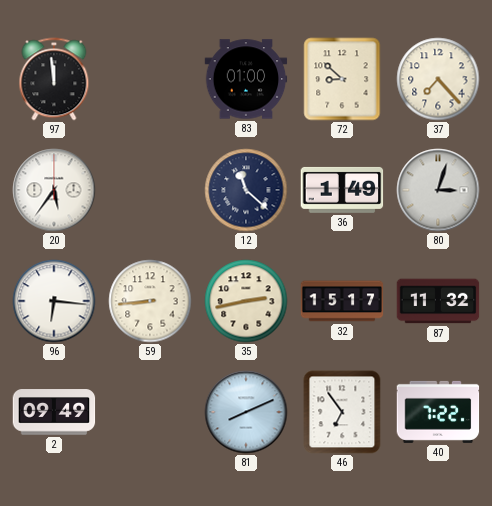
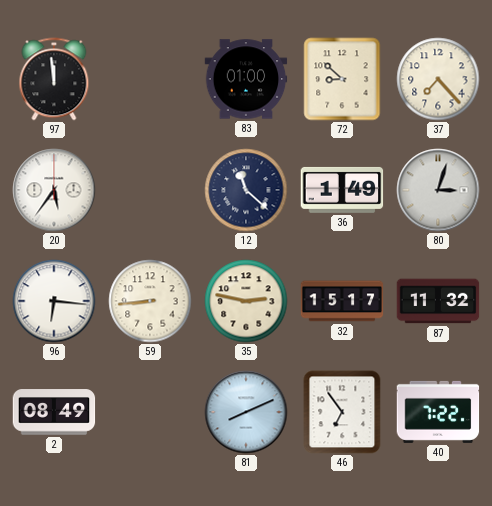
35: 2:43 -> 2:47
2: 09:49 -> 08:49
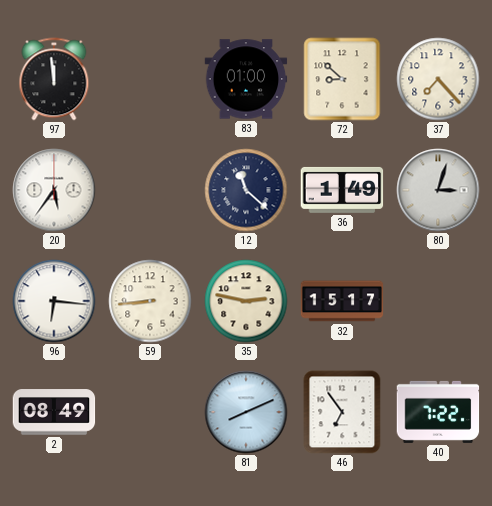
87: 11:32 -> none
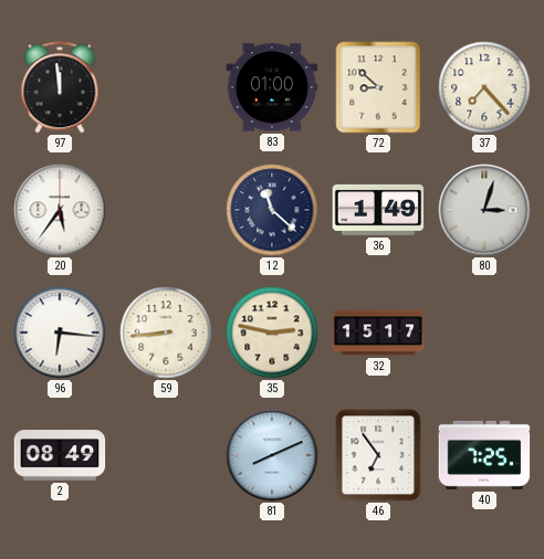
40: 7:22 -> 7:25
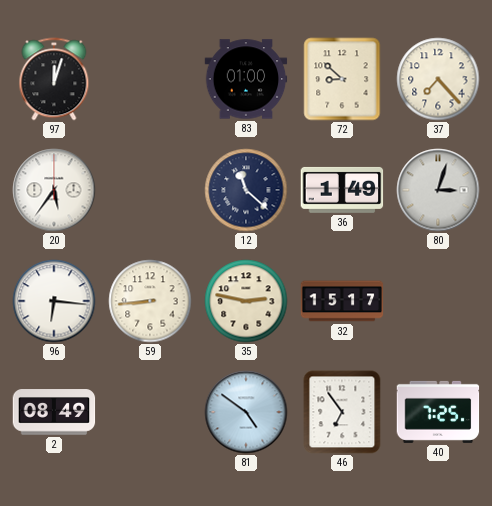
97: 11:59 -> 12:03
81: 8:11 -> 4:51
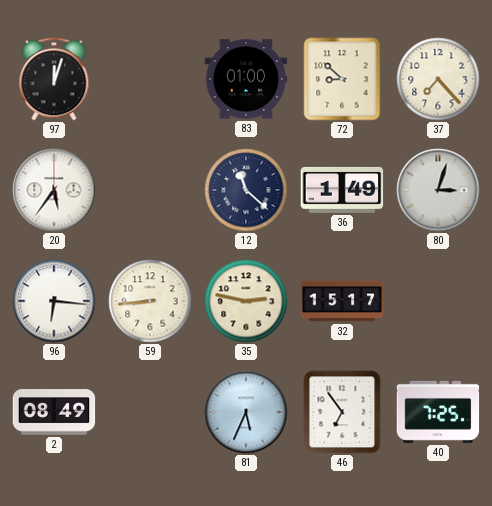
81: 4:51 -> 5:34
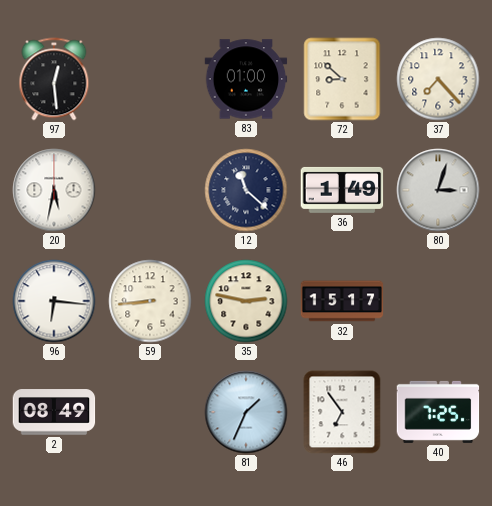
97: 12:03 -> 12:29
20: 5:36 -> 5:32
81: 5:34 -> 1:34
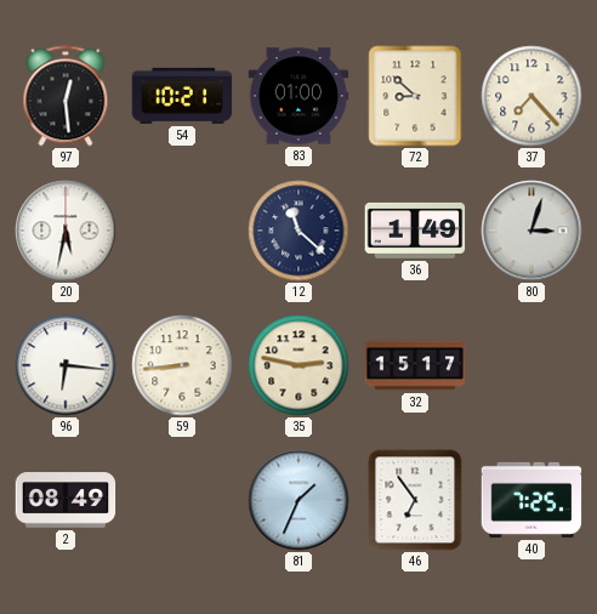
54: none -> 10:21
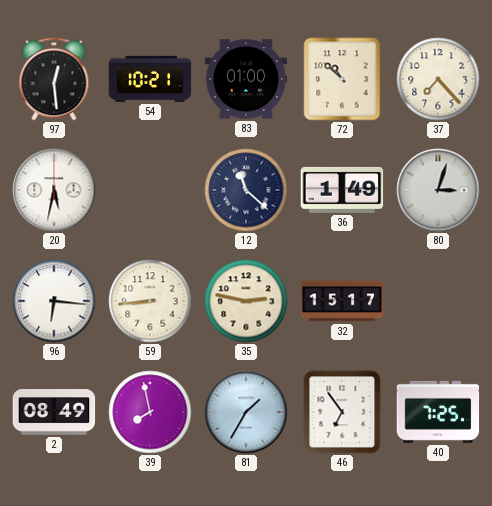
72: 8:52 -> 10:52
39: none -> 7:58
81: 1:34 -> 1:35
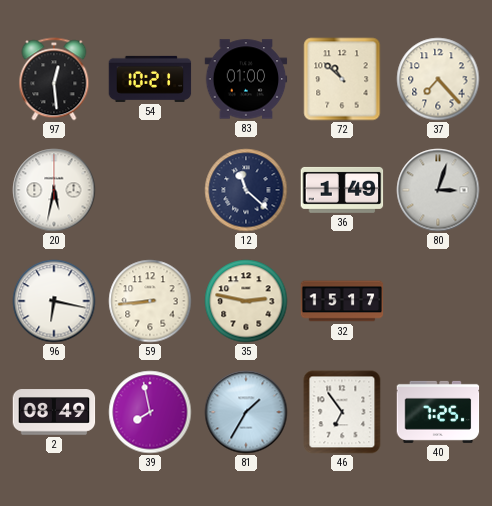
96: 6:16 -> 6:17
